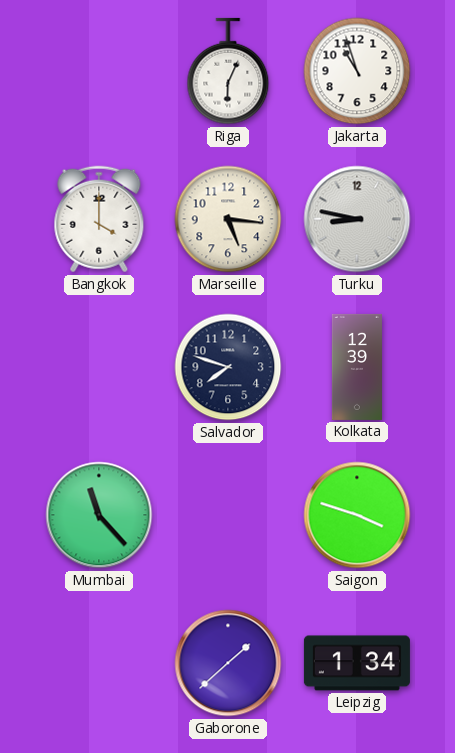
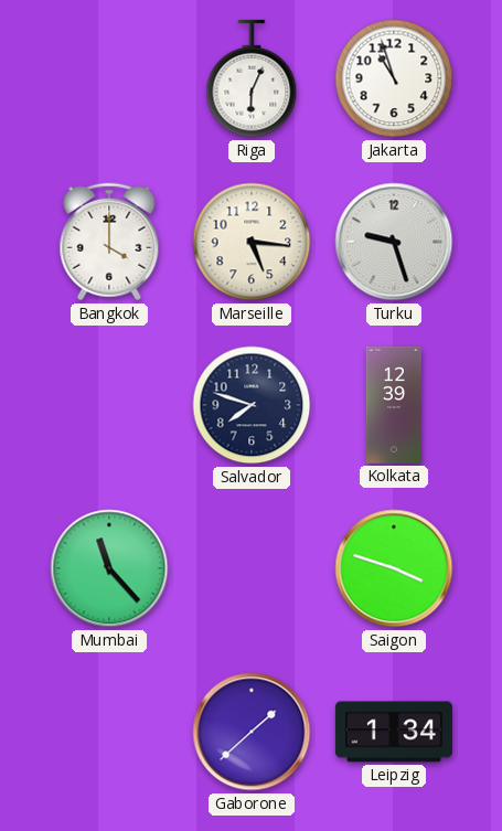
Turku: 8:47 -> 9:27
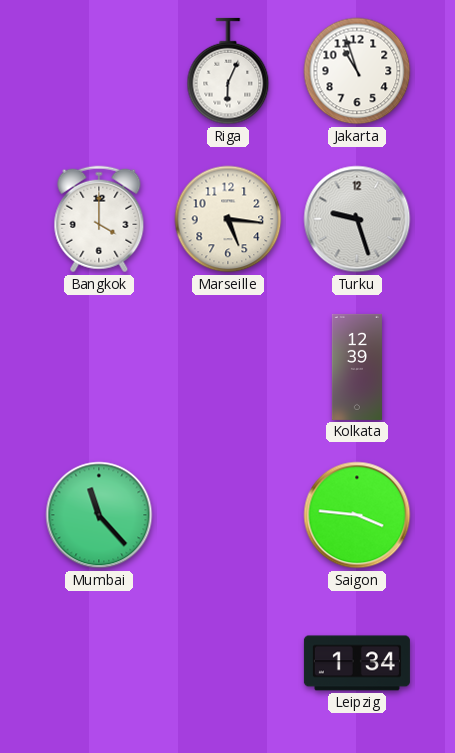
Salvador: 7:48 -> none
Saigon: 3:48 -> 3:46
Gaborone: 1:38 -> none
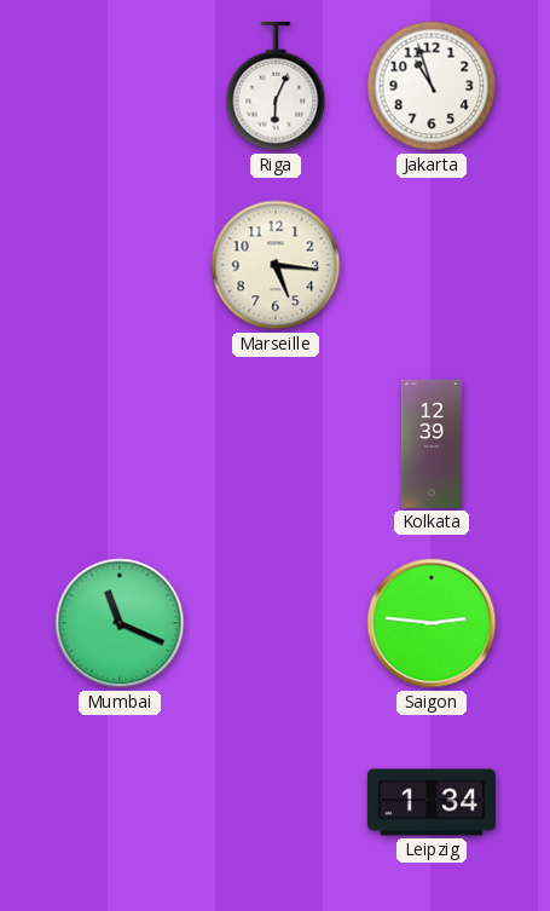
Bangkok: 4:00 -> none
Turku: 9:27 -> none
Mumbai: 11:23 -> 11:19
Saigon: 3:46 -> 2:46
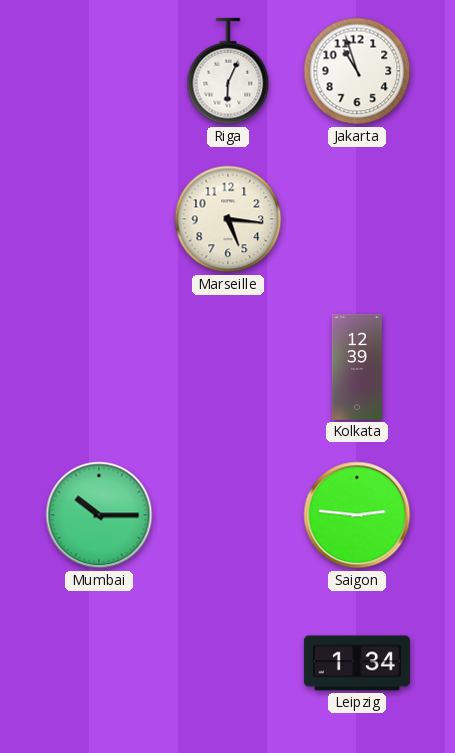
Mumbai: 11:19 -> 10:15
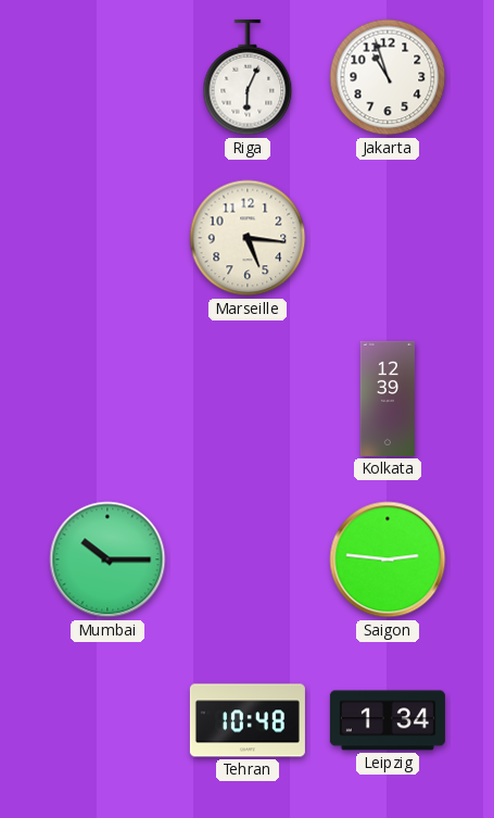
Tehran: none -> 10:48
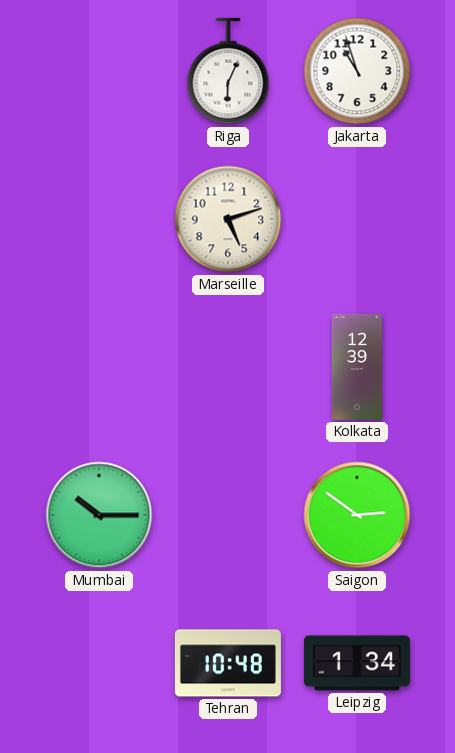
Marseille: 5:16 -> 5:12
Saigon: 2:46 -> 2:51
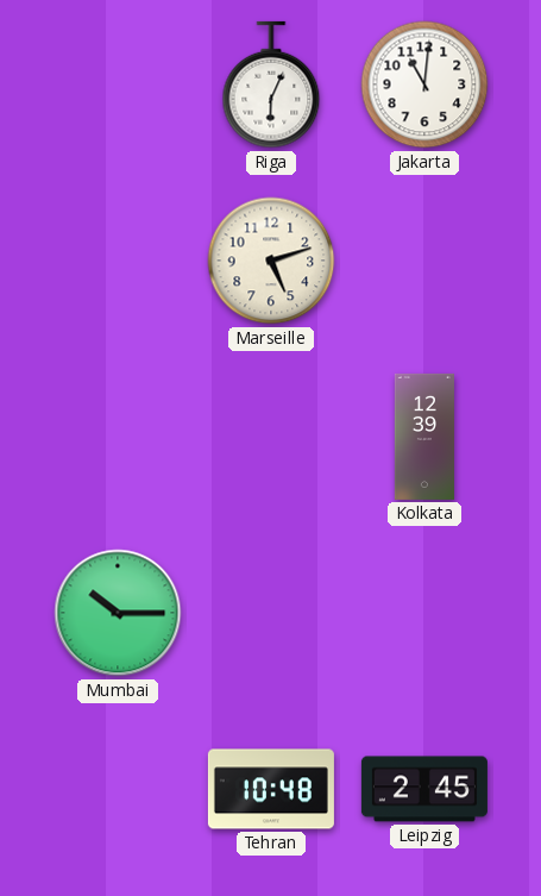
Jakarta: 10:57 -> 11:01
Saigon: 2:51 -> none
Leipzig: 1:34 -> 2:45
